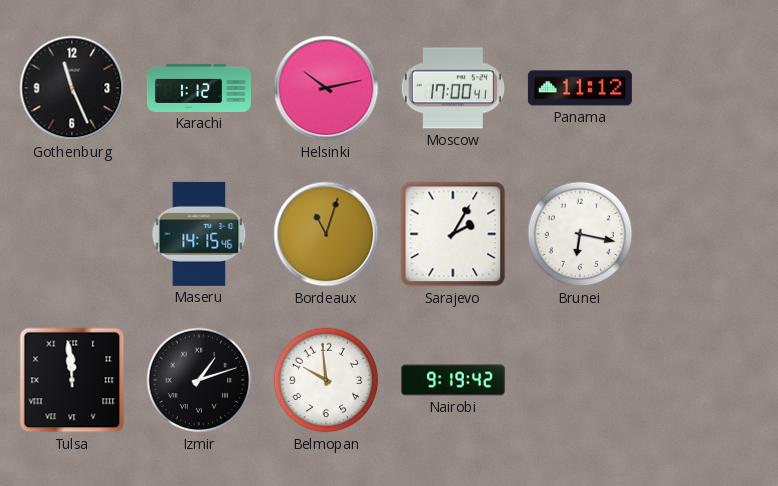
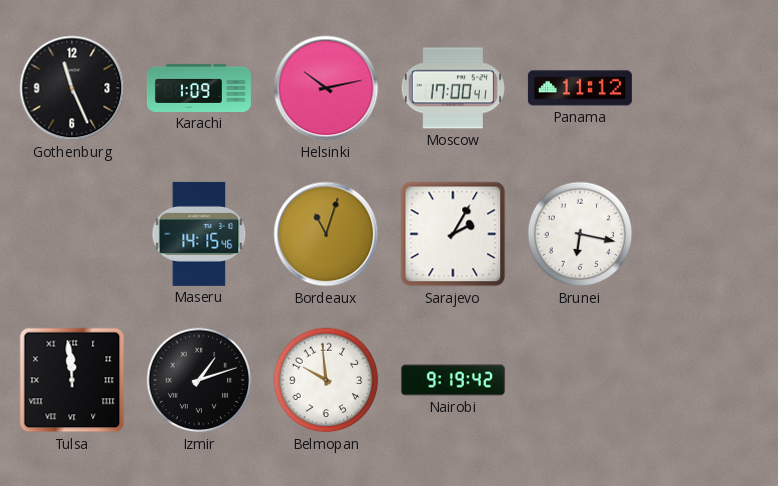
Karachi: 1:12 -> 1:09
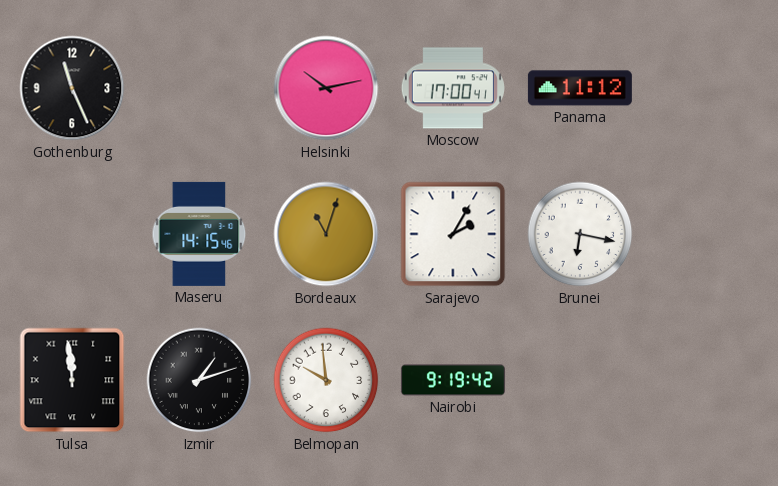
Karachi: 1:09 -> none
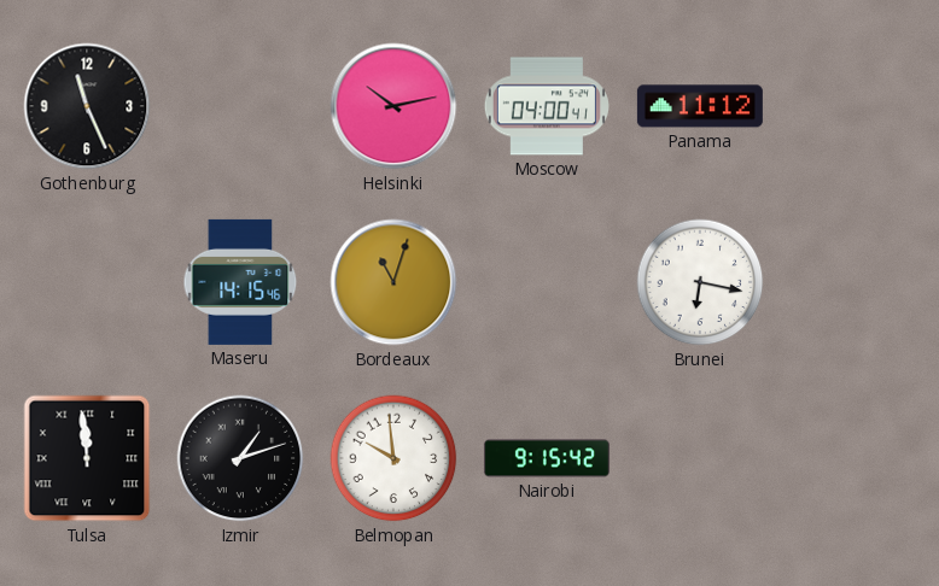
Moscow: 17:00 -> 04:00
Sarajevo: 2:05 -> none
Nairobi: 9:19 -> 9:15
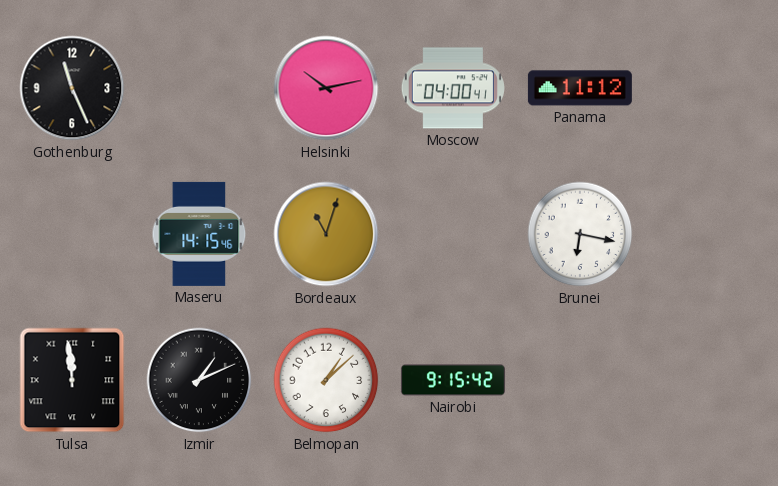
Izmir: 1:12 -> 1:11
Belmopan: 9:59 -> 1:08
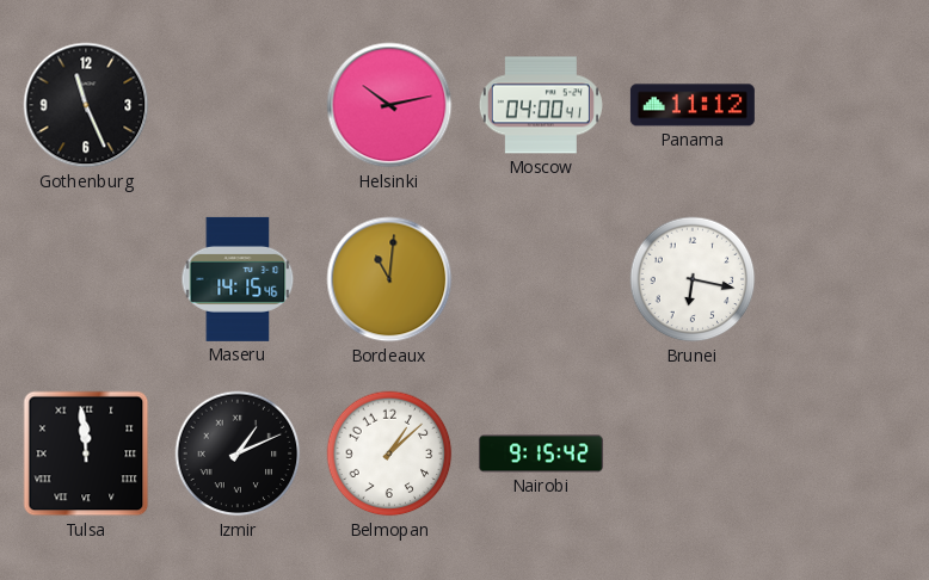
Bordeaux: 11:03 -> 11:01
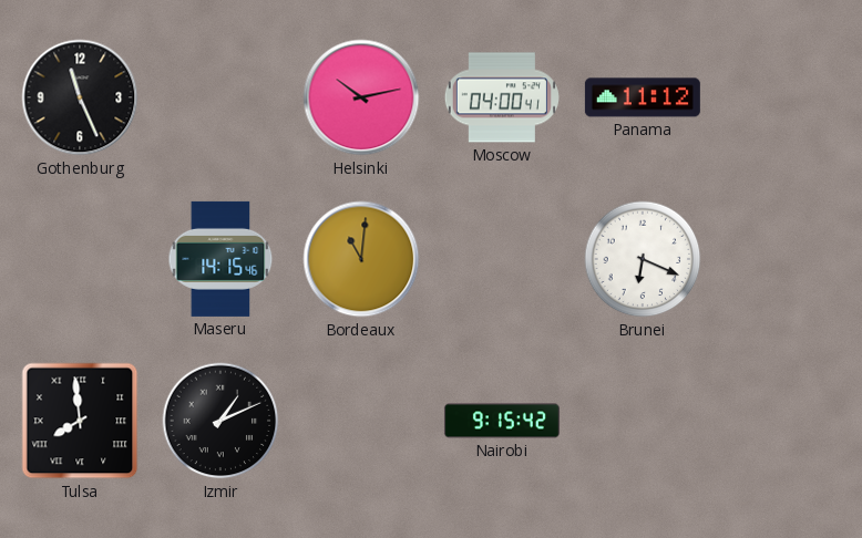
Brunei: 6:17 -> 6:19
Tulsa: 11:59 -> 7:59
Belmopan: 1:08 -> none
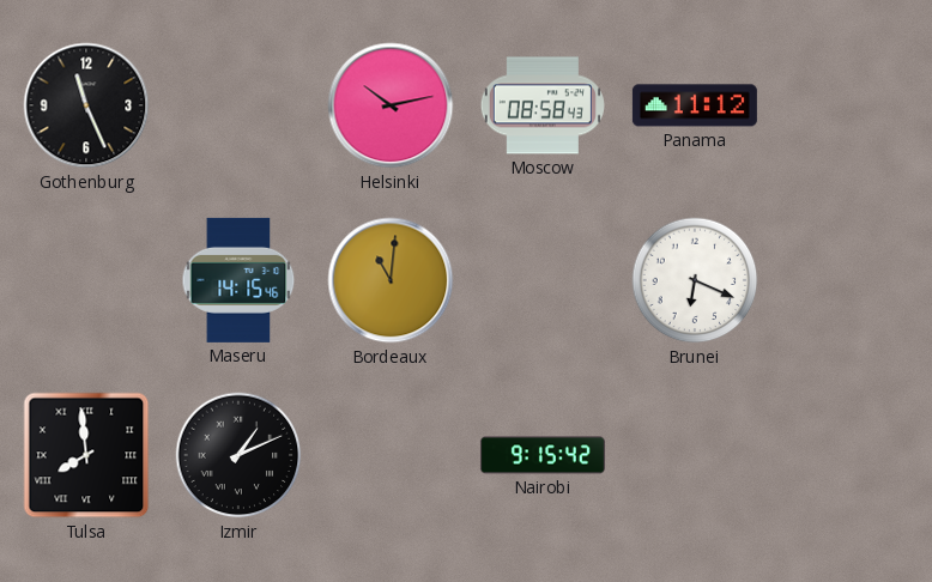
Moscow: 04:00 -> 08:58
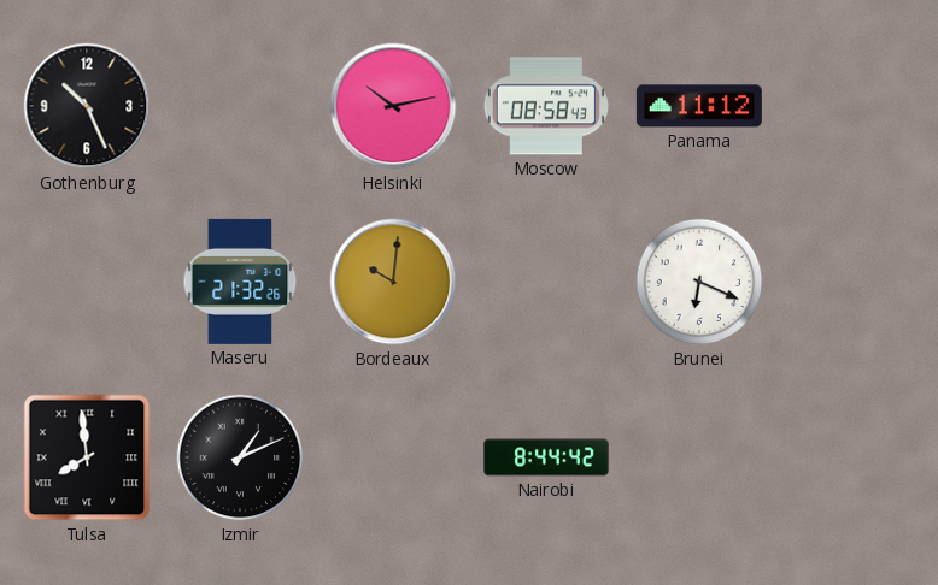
Gothenburg: 11:26 -> 10:26
Maseru: 14:15 -> 21:32
Bordeaux: 11:01 -> 10:01
Nairobi: 9:15 -> 8:44
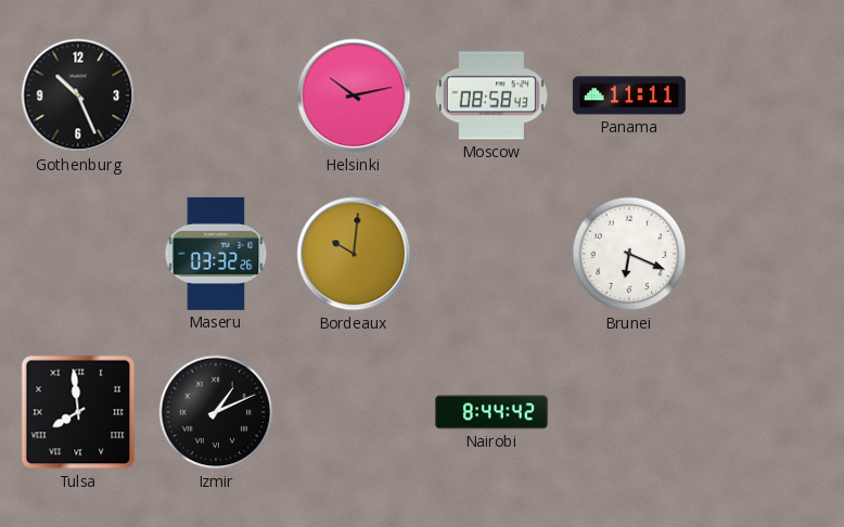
Panama: 11:12 -> 11:11
Maseru: 21:32 -> 03:32
